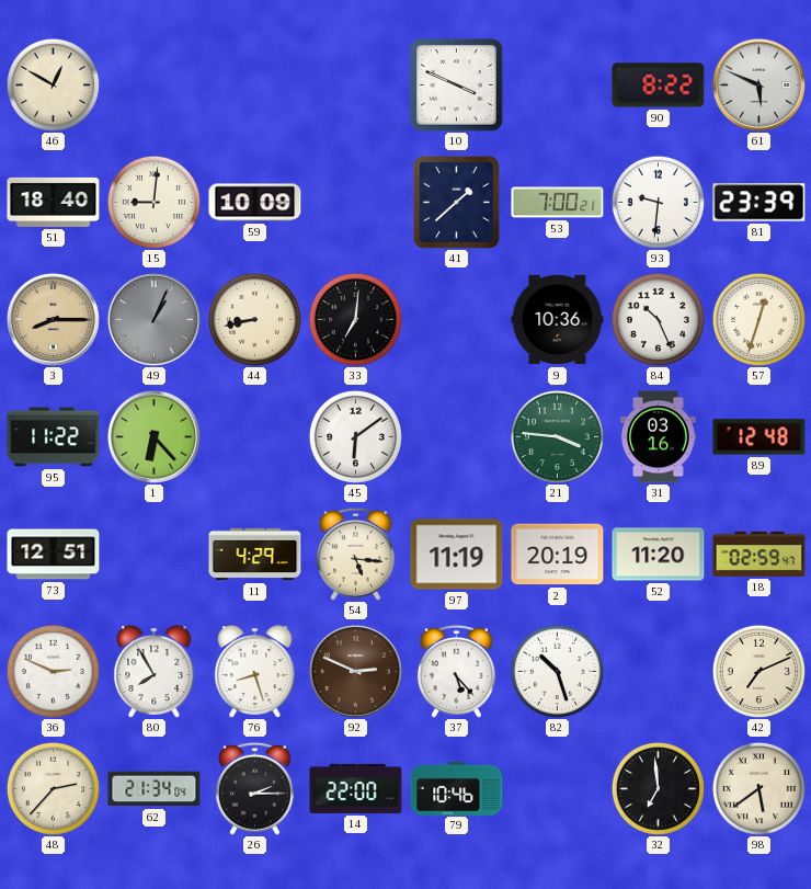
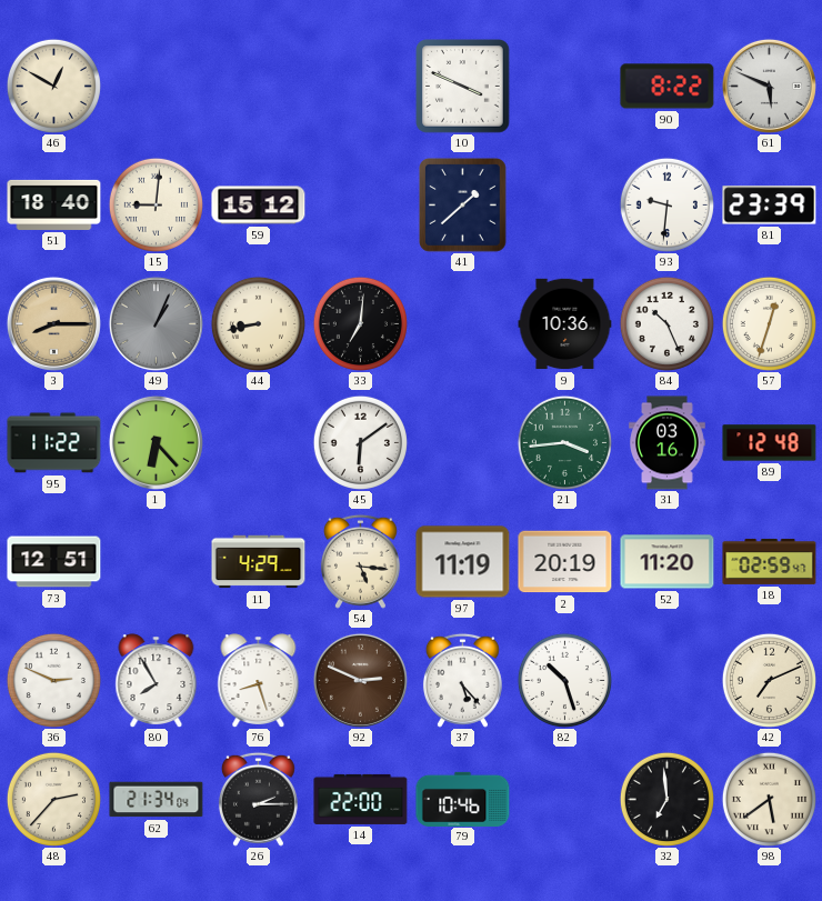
59: 10:09 -> 15:12
53: 7:00 -> none
21: 3:46 -> 3:44
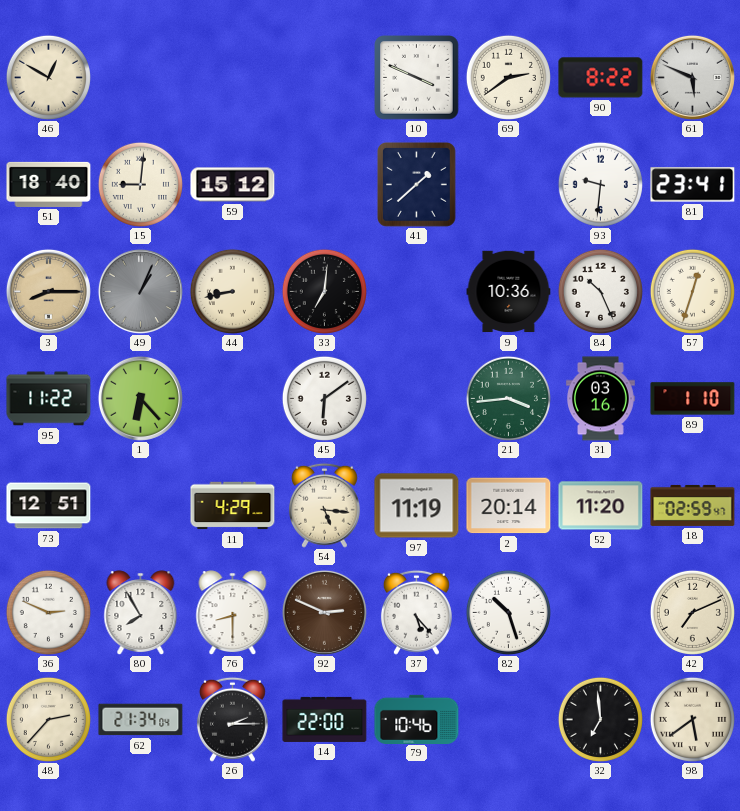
69: none -> 2:39
81: 23:39 -> 23:41
89: 12:48 -> 1:10
2: 20:19 -> 20:14
76: 8:27 -> 8:30
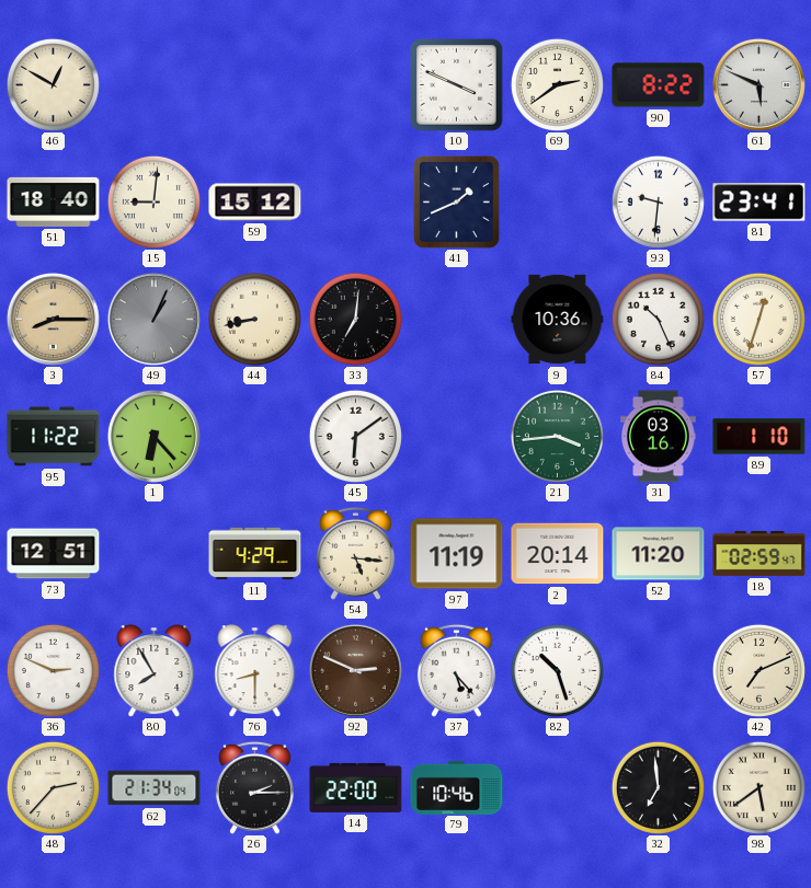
41: 1:38 -> 1:41
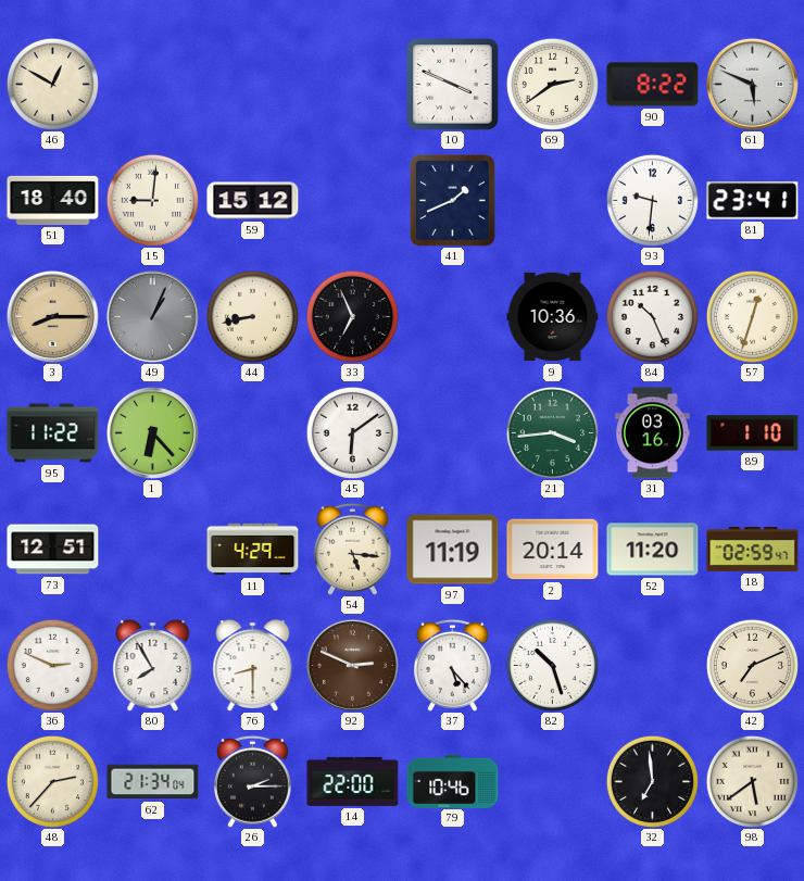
33: 7:01 -> 6:56
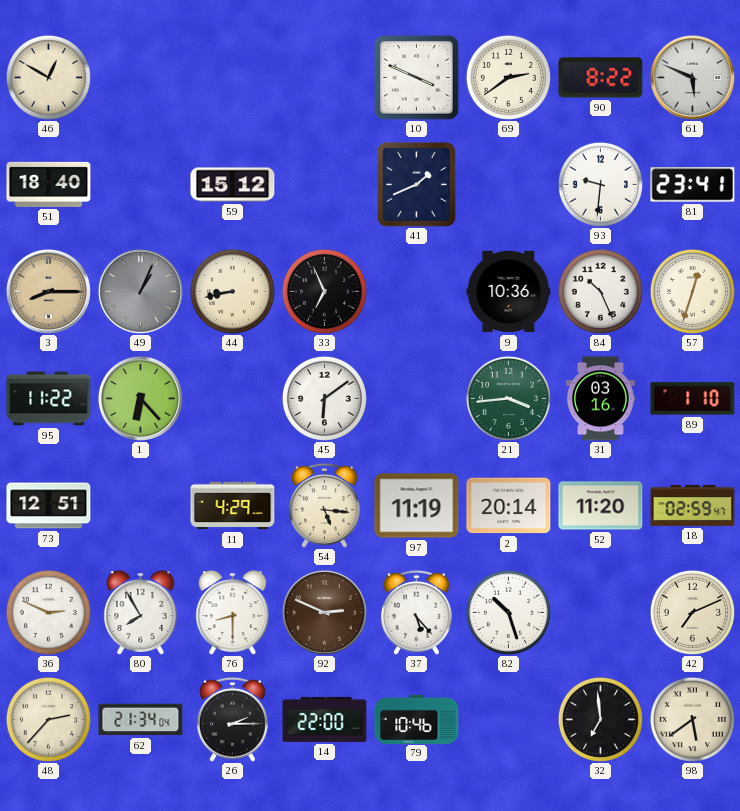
15: 9:01 -> none
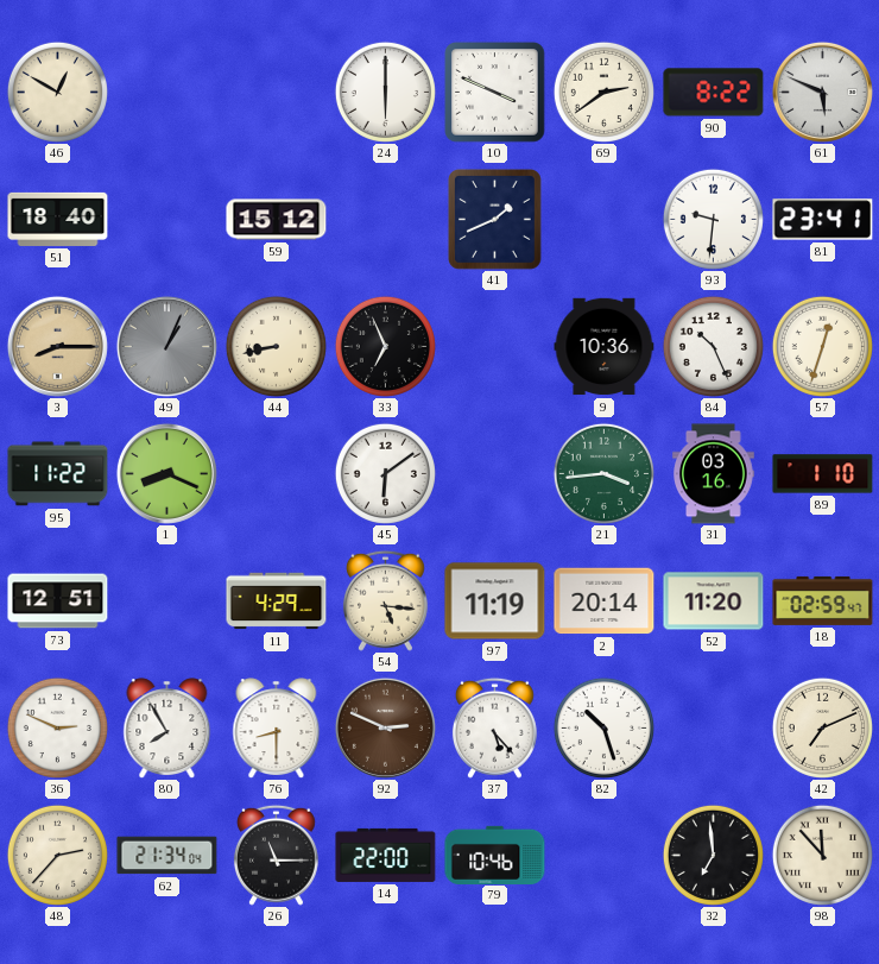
24: none -> 6:00
1: 6:23 -> 8:19
26: 2:15 -> 11:15
98: 5:39 -> 11:53
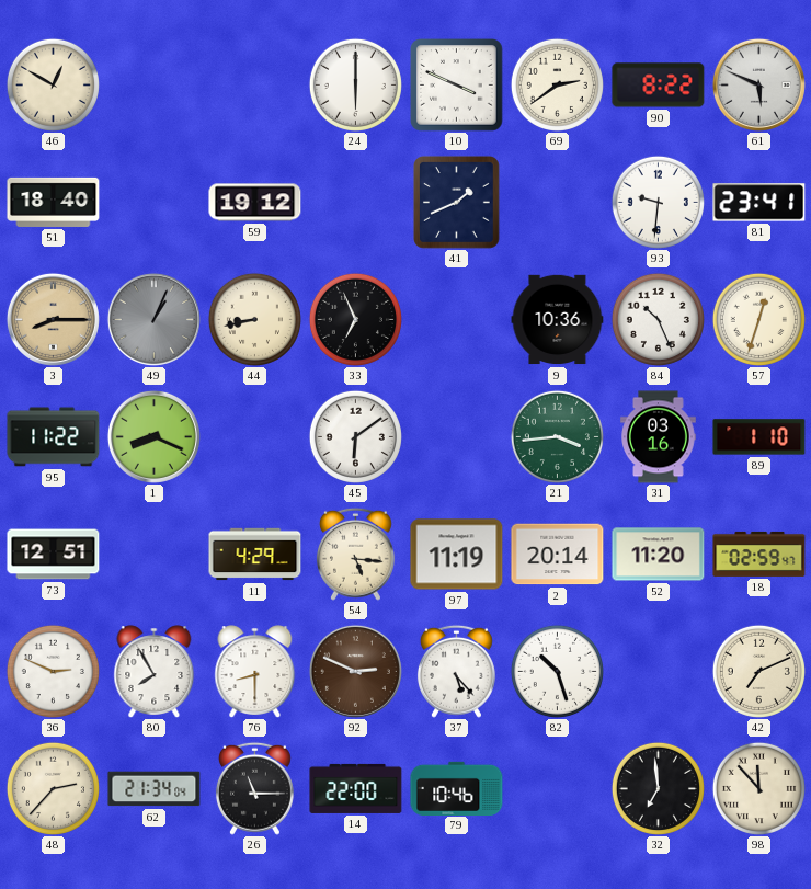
59: 15:12 -> 19:12
